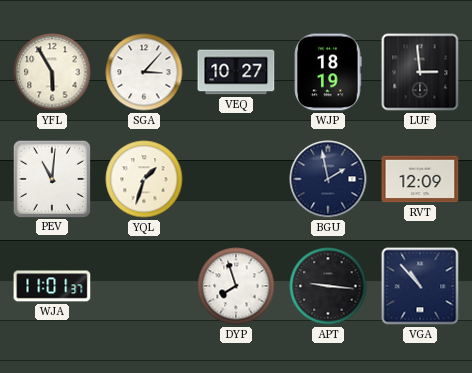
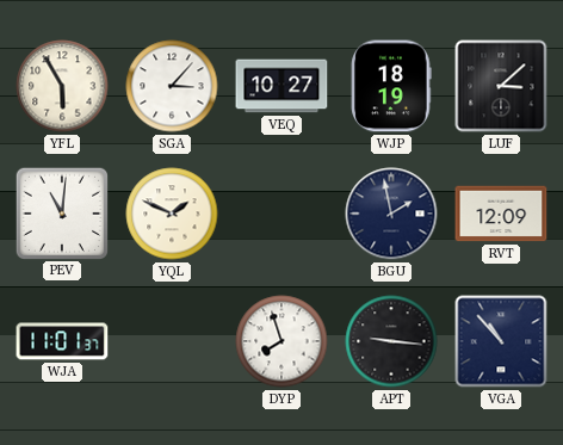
LUF: 2:59 -> 3:08
YQL: 1:33 -> 1:49
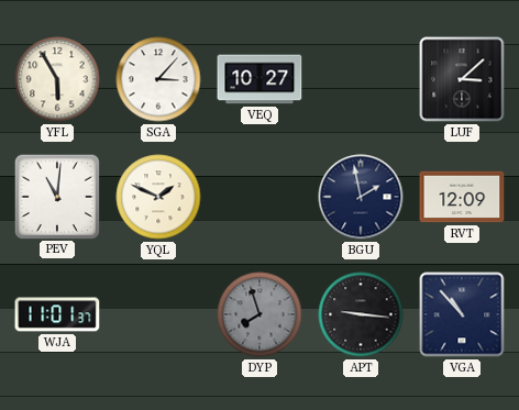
WJP: 18:19 -> none
DYP dial: white -> grey
